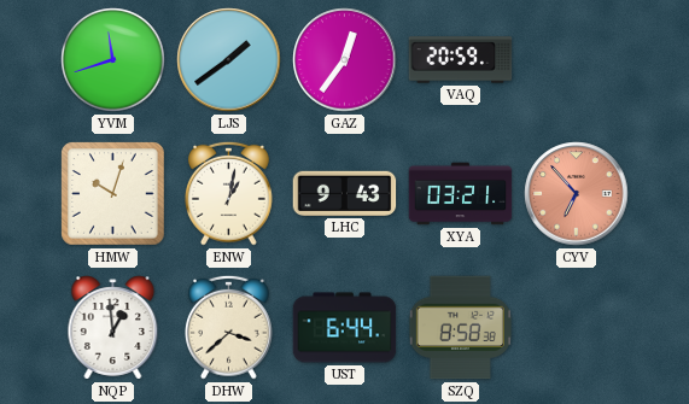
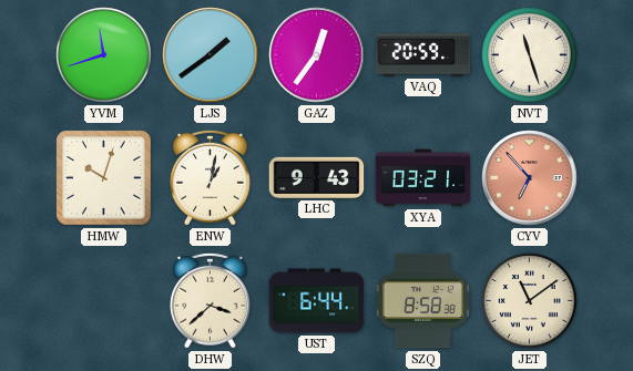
NVT: none -> 11:27
NQP: 12:59 -> none
JET: none -> 11:09
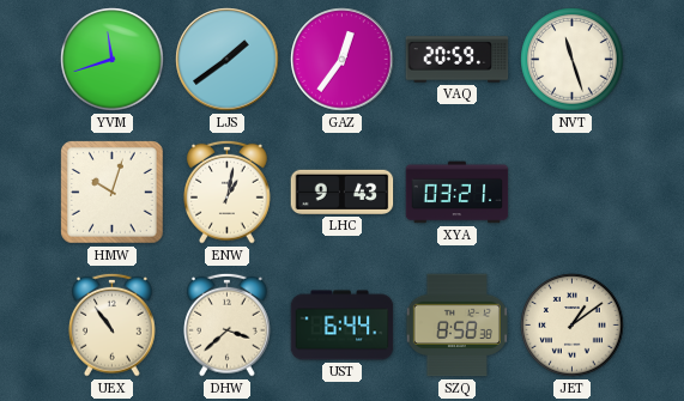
CYV: 6:53 -> none
UEX: none -> 10:54
JET: 11:09 -> 1:09
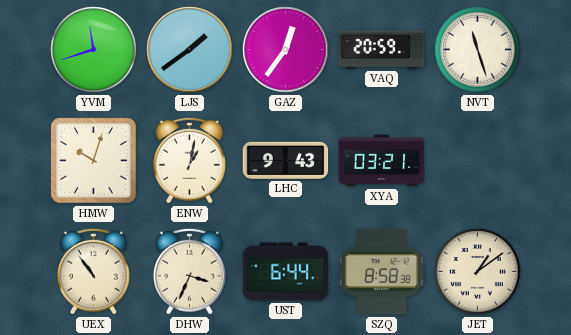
DHW: 3:38 -> 3:34
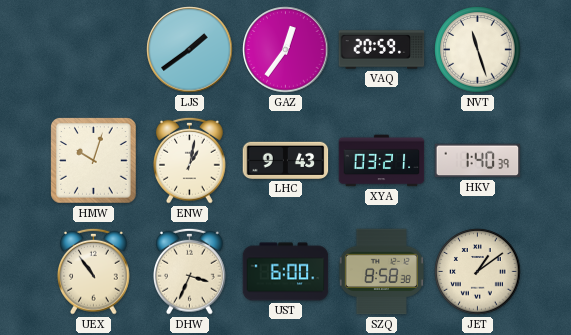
YVM: 11:42 -> none
HKV: none -> 1:40
UST: 6:44 -> 6:00
